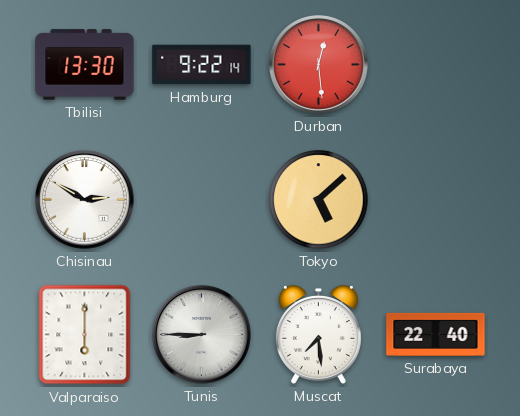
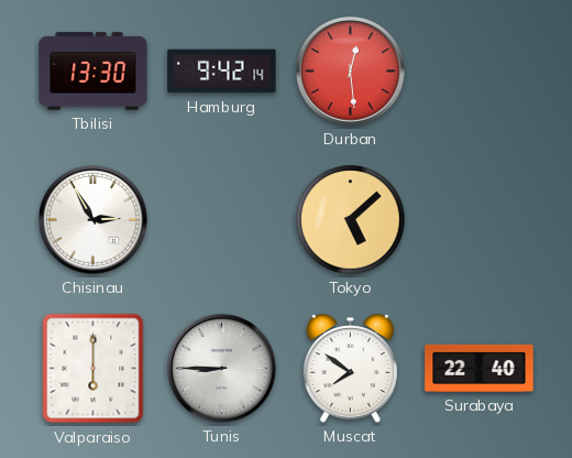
Hamburg: 9:22 -> 9:42
Chisinau: 2:50 -> 2:55
Muscat: 7:29 -> 7:51
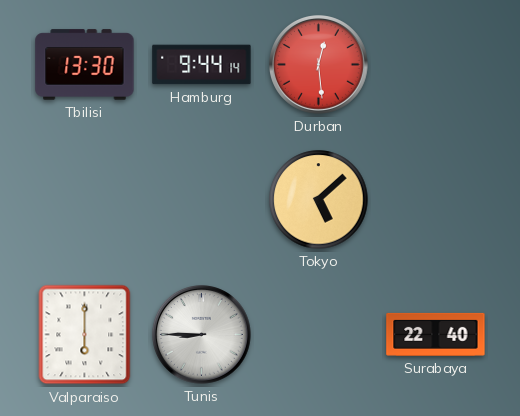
Hamburg: 9:42 -> 9:44
Chisinau: 2:55 -> none
Muscat: 7:51 -> none
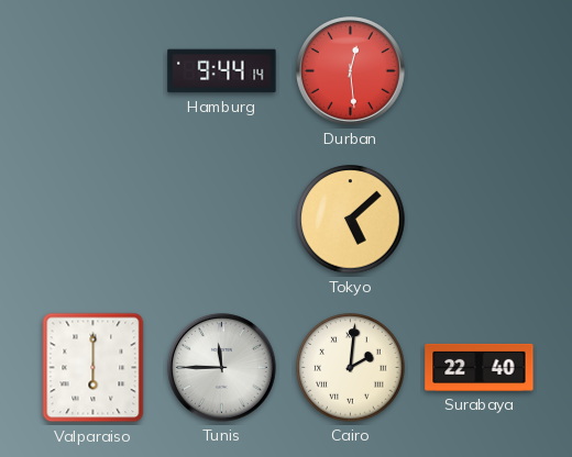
Tbilisi: 13:30 -> none
Tunis: 8:45 -> 11:45
Cairo: none -> 2:01
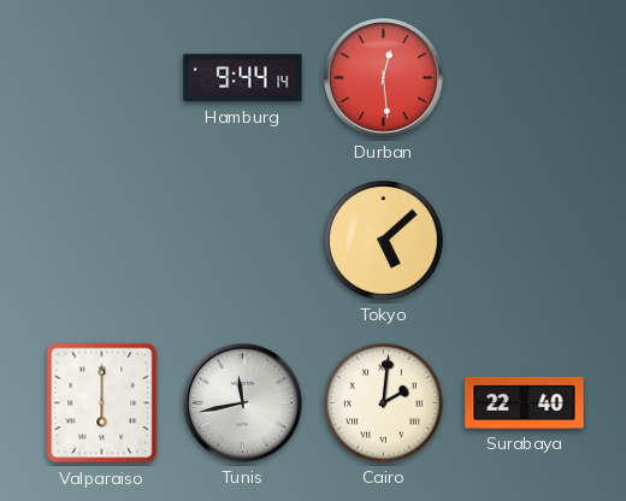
Tunis: 11:45 -> 11:43
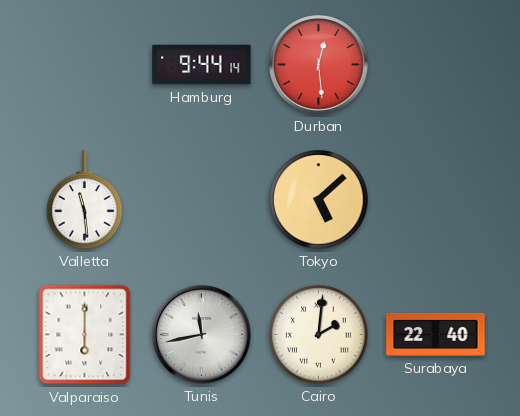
Valletta: none -> 11:29
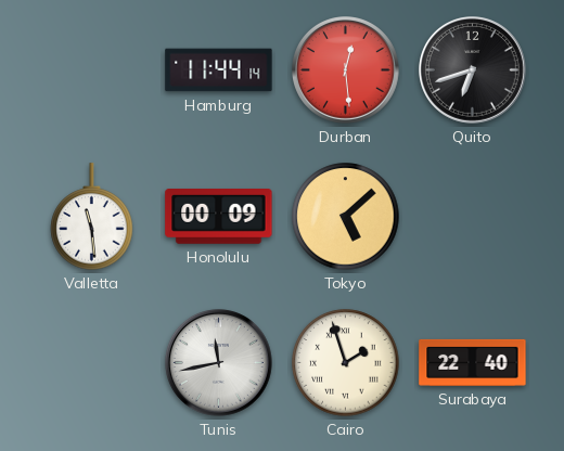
Hamburg: 9:44 -> 11:44
Quito: none -> 6:42
Honolulu: none -> 00:09
Valparaiso: 6:00 -> none
Cairo: 2:01 -> 1:57
